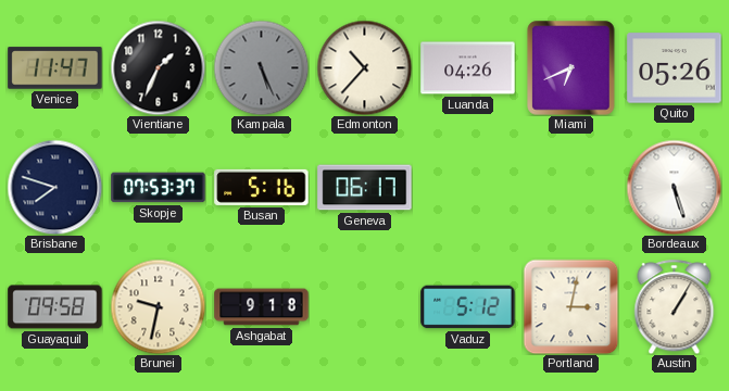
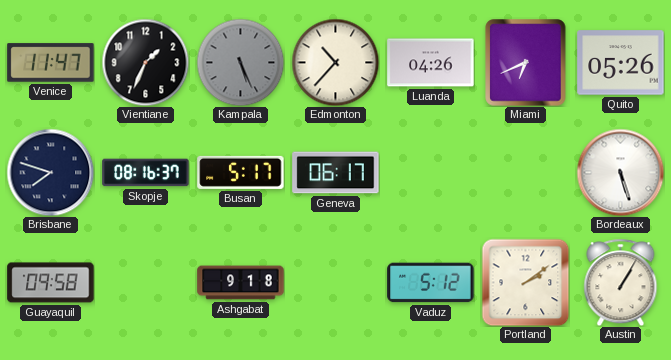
Skopje: 07:53 -> 08:16
Busan: 5:16 -> 5:17
Brunei: 9:32 -> none
Portland: 3:02 -> 2:09
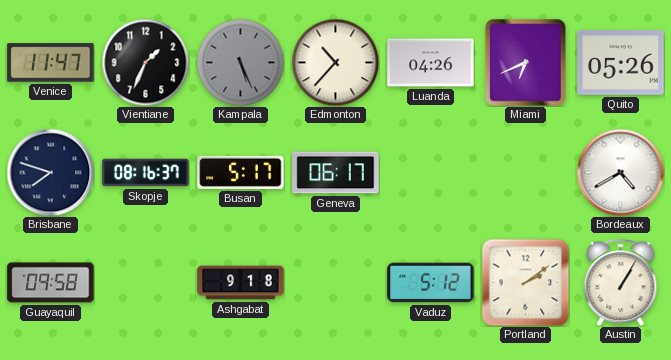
Bordeaux: 5:27 -> 4:40
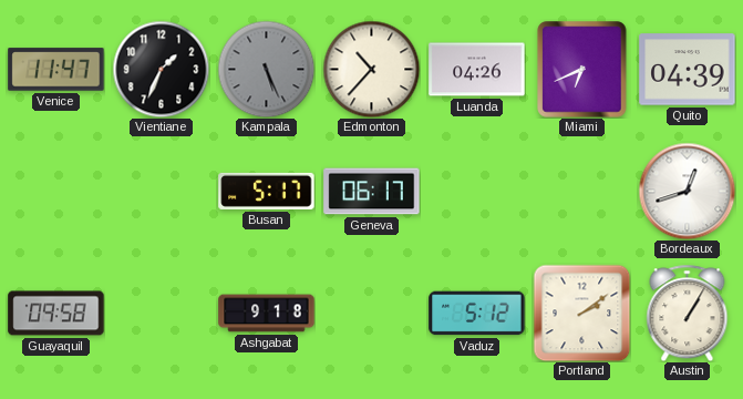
Quito: 05:26 -> 04:39
Brisbane: 7:48 -> none
Skopje: 08:16 -> none
Bordeaux: 4:40 -> 12:42
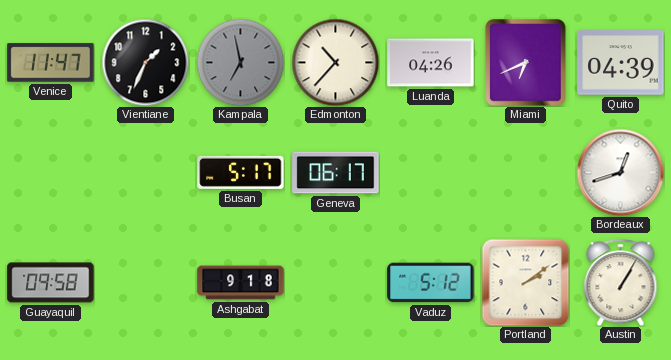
Kampala: 5:26 -> 6:58
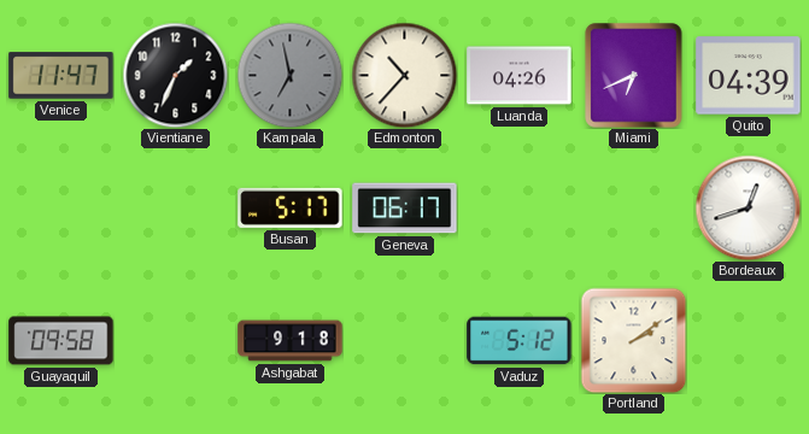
Austin: 1:05 -> none
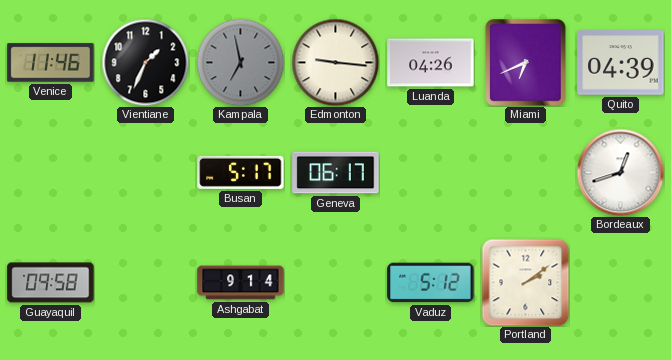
Venice: 11:47 -> 11:46
Edmonton: 10:37 -> 9:16
Ashgabat: 9:18 -> 9:14
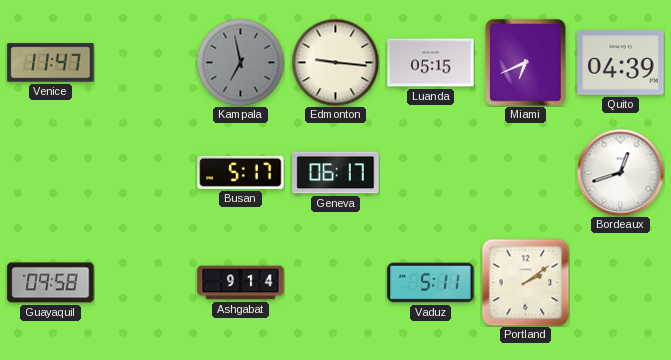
Venice: 11:46 -> 11:47
Vientiane: 1:34 -> none
Luanda: 04:26 -> 05:15
Vaduz: 5:12 -> 5:11
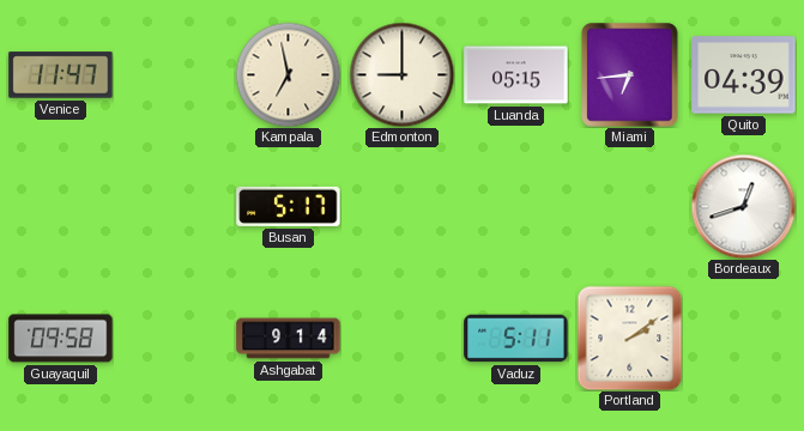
Kampala dial: grey -> cream
Edmonton: 9:16 -> 9:00
Miami: 6:41 -> 6:44
Geneva: 06:17 -> none
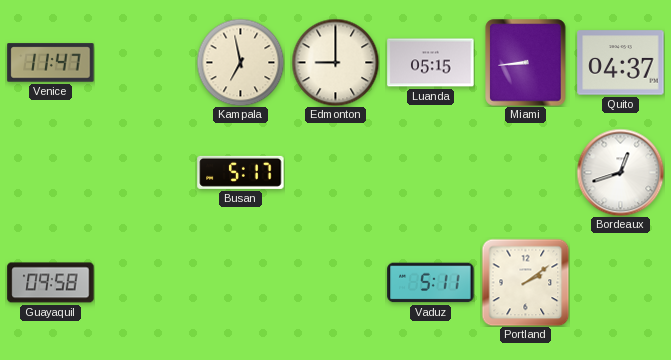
Miami: 6:44 -> 8:44
Quito: 04:39 -> 04:37
Ashgabat: 9:14 -> none
